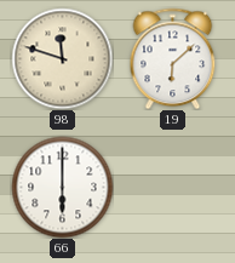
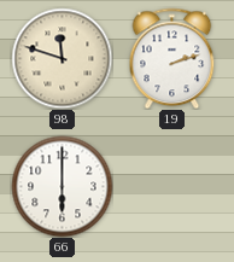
19: 6:08 -> 2:12
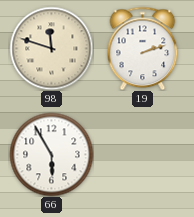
66: 6:00 -> 5:55
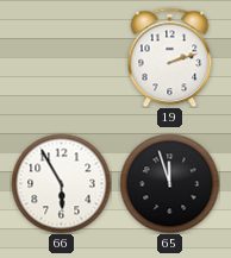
98: 11:48 -> none
65: none -> 11:57
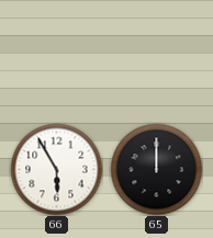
19: 2:12 -> none
65: 11:57 -> 12:00
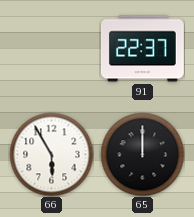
91: none -> 22:37
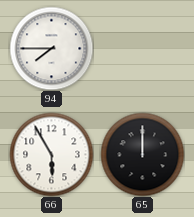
94: none -> 7:45
91: 22:37 -> none
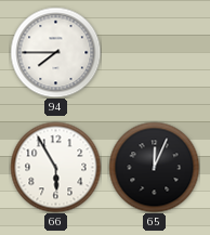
65: 12:00 -> 12:04
